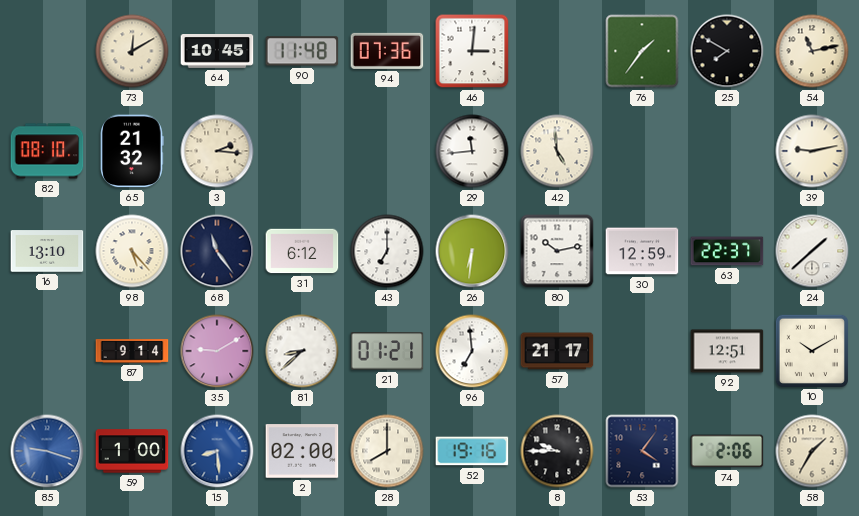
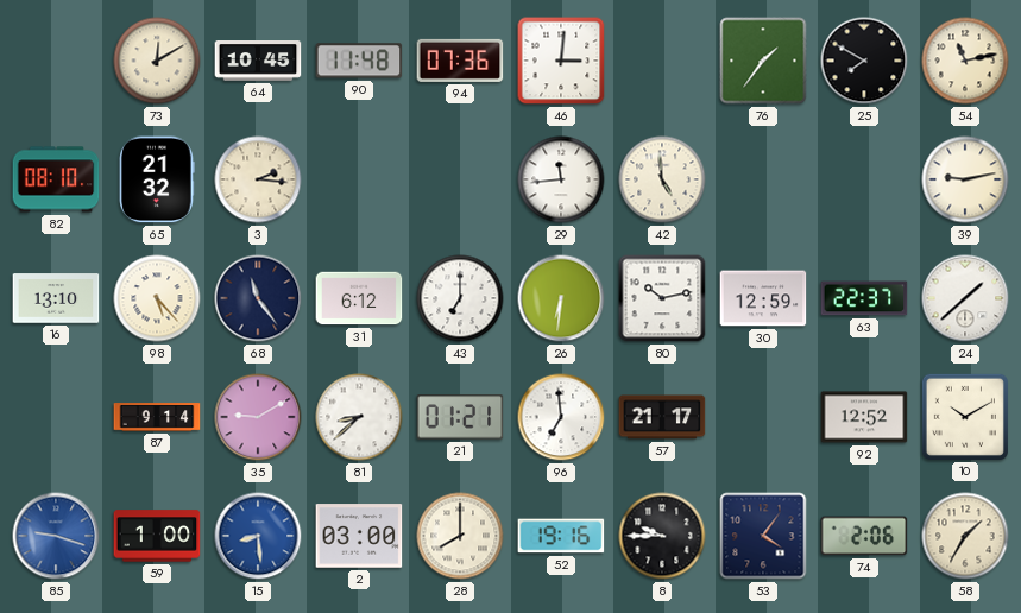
92: 12:51 -> 12:52
2: 02:00 -> 03:00
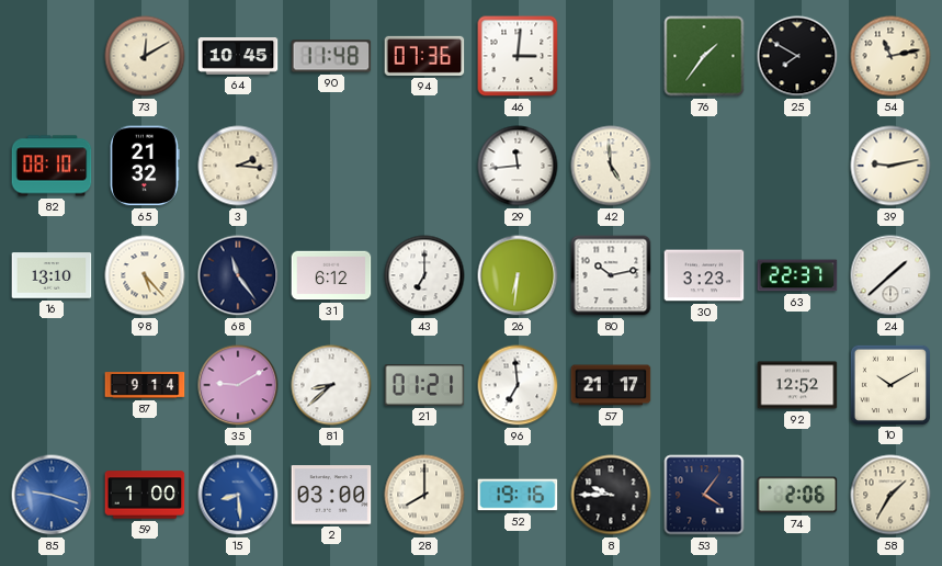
30: 12:59 -> 3:23
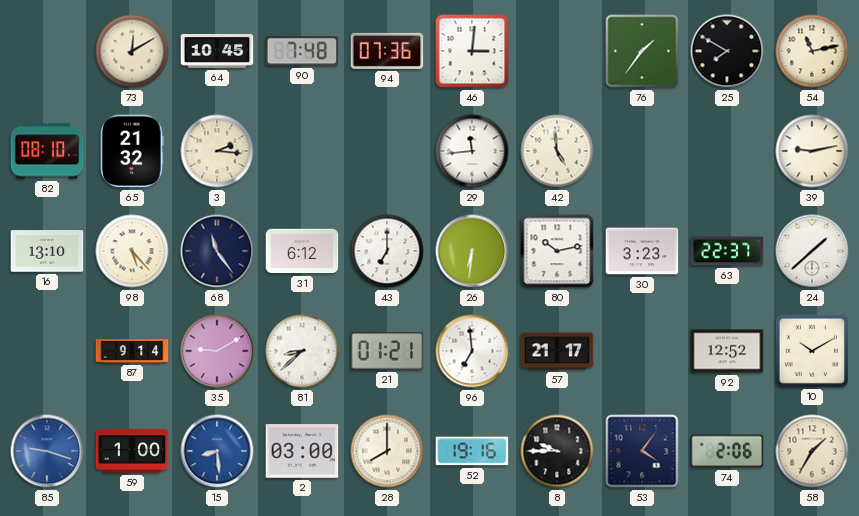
90: 11:48 -> 7:48
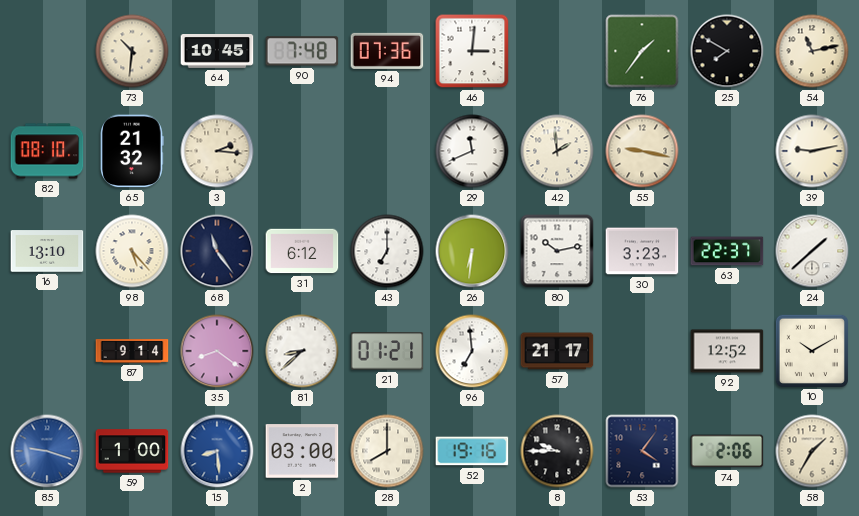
73: 12:10 -> 10:31
29: 11:44 -> 11:41
42: 4:59 -> 1:59
55: none -> 9:17
35: 9:10 -> 8:21
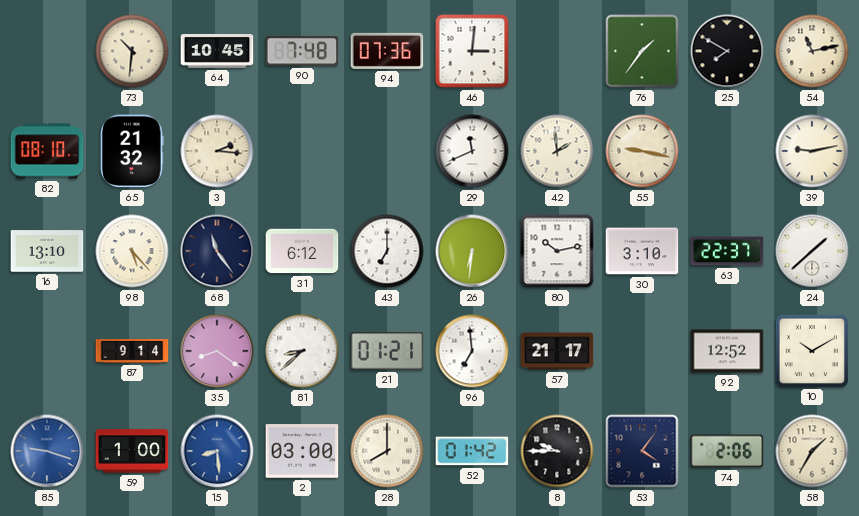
30: 3:23 -> 3:10
52: 19:16 -> 01:42
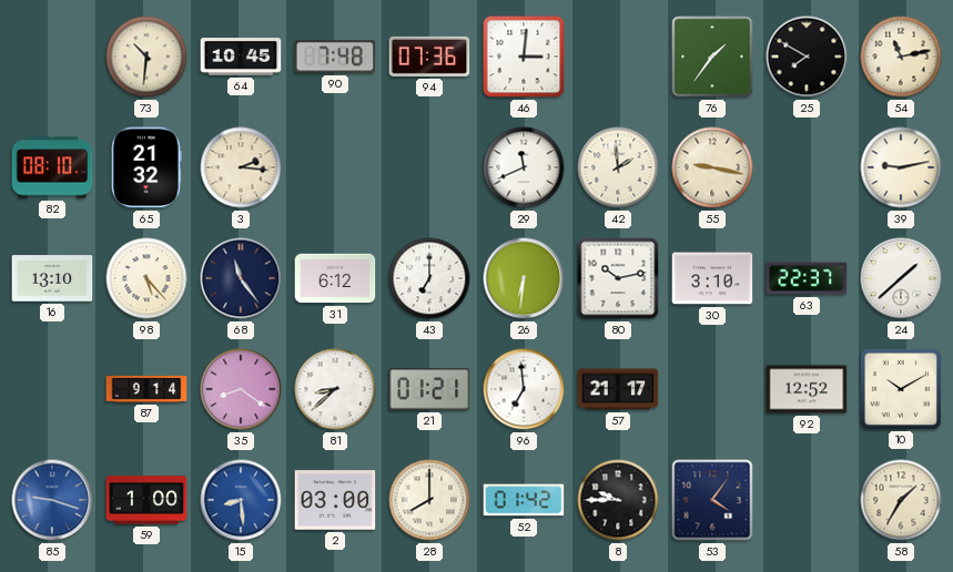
74: 2:06 -> none
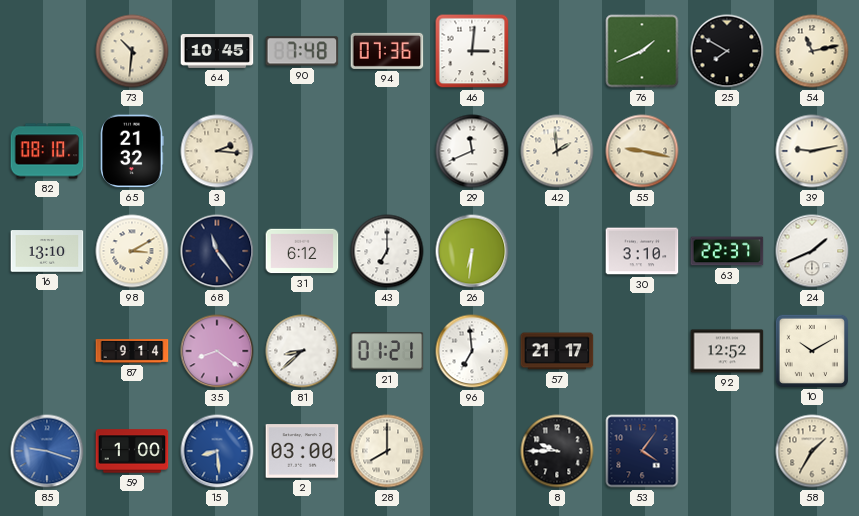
76: 1:36 -> 1:41
98: 5:23 -> 3:10
80: 10:13 -> none
24: 1:38 -> 1:41
52: 01:42 -> none
